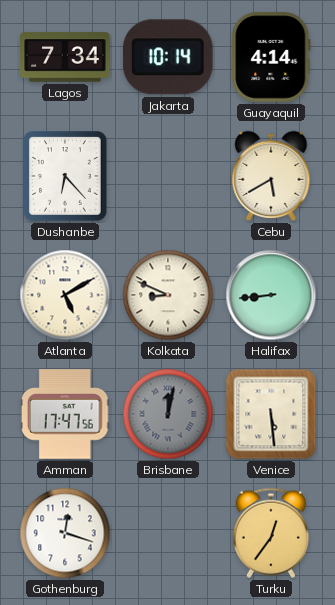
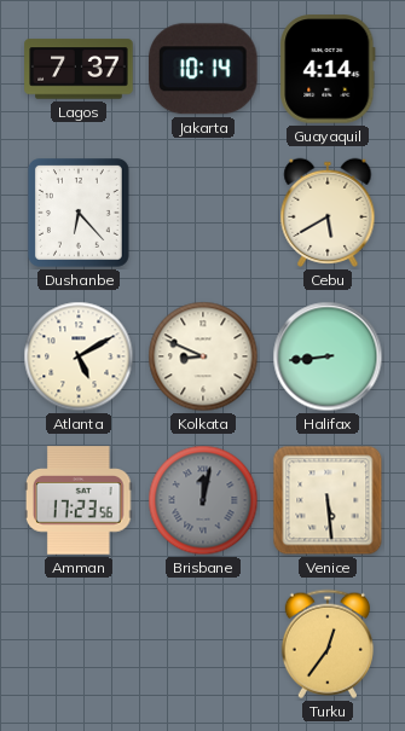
Lagos: 7:34 -> 7:37
Amman: 17:47 -> 17:23
Gothenburg: 12:18 -> none
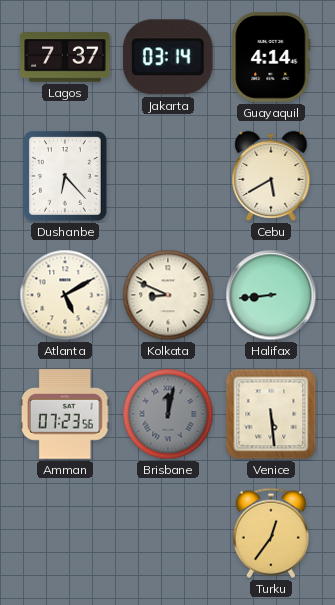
Jakarta: 10:14 -> 03:14
Amman: 17:23 -> 07:23
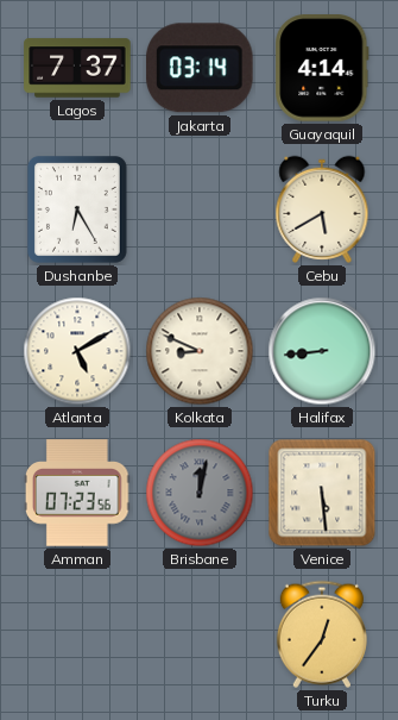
Dushanbe: 6:23 -> 6:25
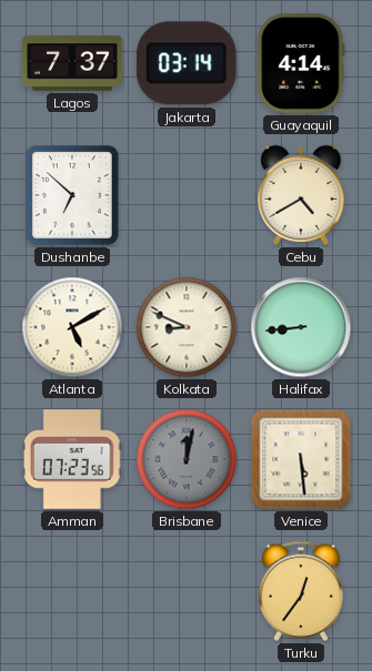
Dushanbe: 6:25 -> 6:52
Cebu: 5:40 -> 4:40
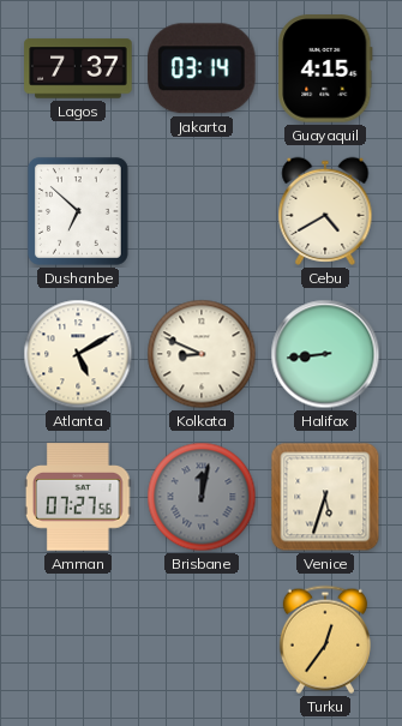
Guayaquil: 4:14 -> 4:15
Amman: 07:23 -> 07:27
Venice: 5:29 -> 5:33
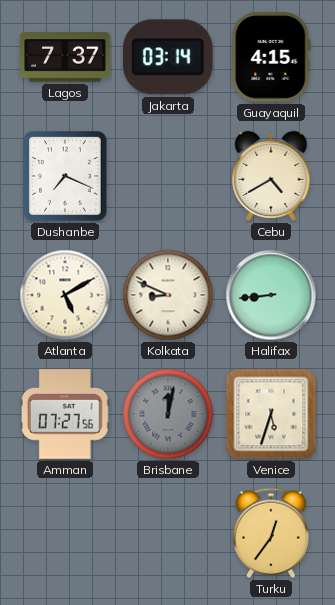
Dushanbe: 6:52 -> 7:19
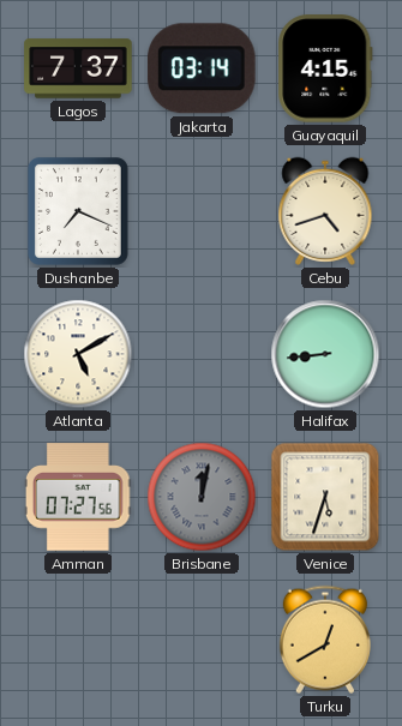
Cebu: 4:40 -> 4:42
Kolkata: 8:49 -> none
Turku: 12:36 -> 12:40
